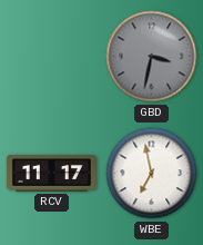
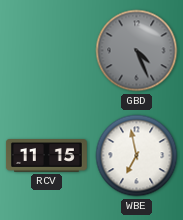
GBD: 3:32 -> 4:26
RCV: 11:17 -> 11:15
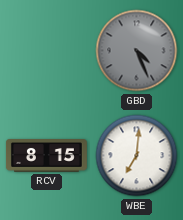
RCV: 11:15 -> 8:15
WBE: 6:58 -> 7:01
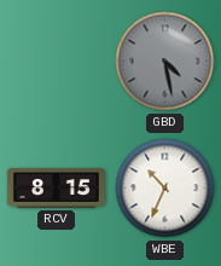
GBD: 4:26 -> 4:28
WBE: 7:01 -> 10:34
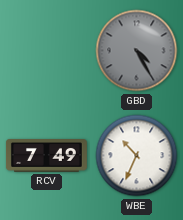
GBD: 4:28 -> 4:25
RCV: 8:15 -> 7:49
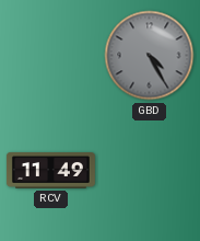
RCV: 7:49 -> 11:49
WBE: 10:34 -> none
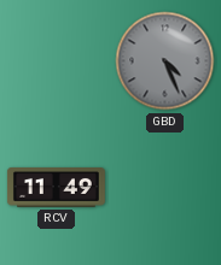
GBD: 4:25 -> 4:26
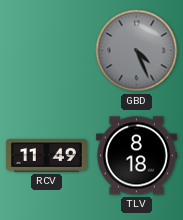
TLV: none -> 8:18
